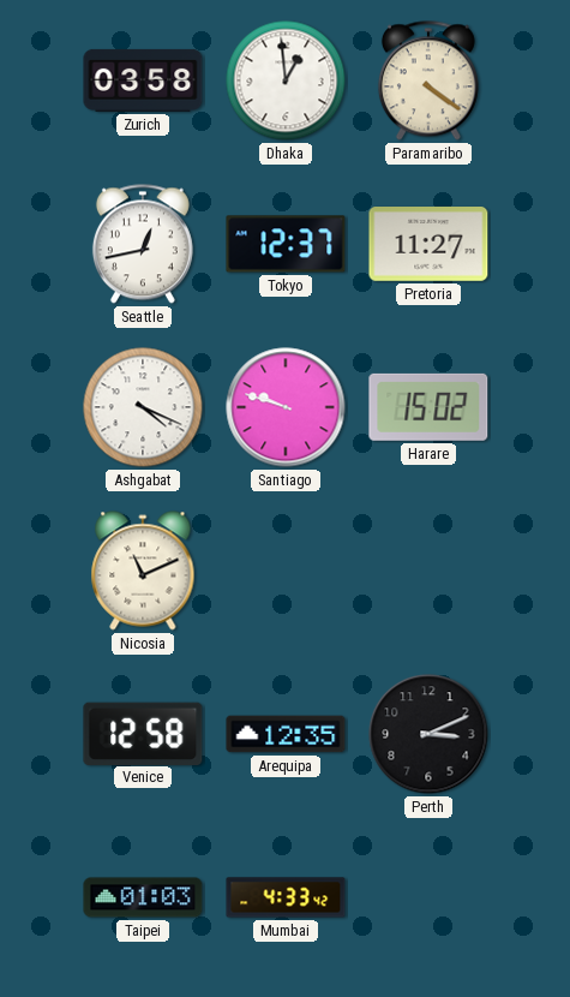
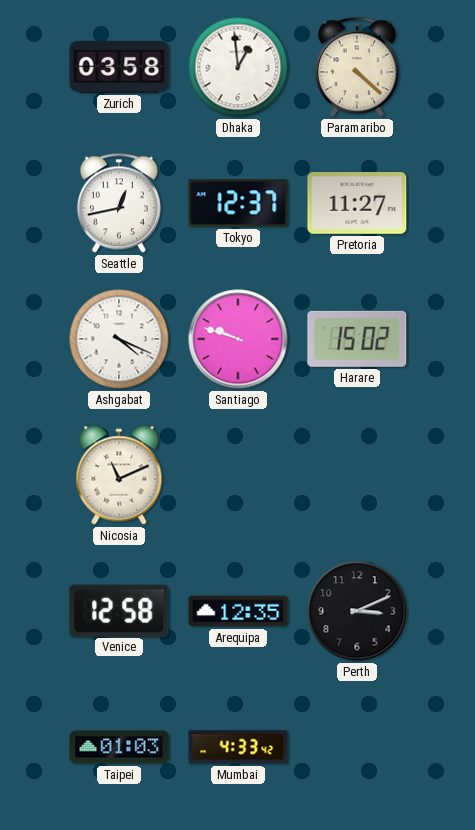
Paramaribo: 4:21 -> 4:22
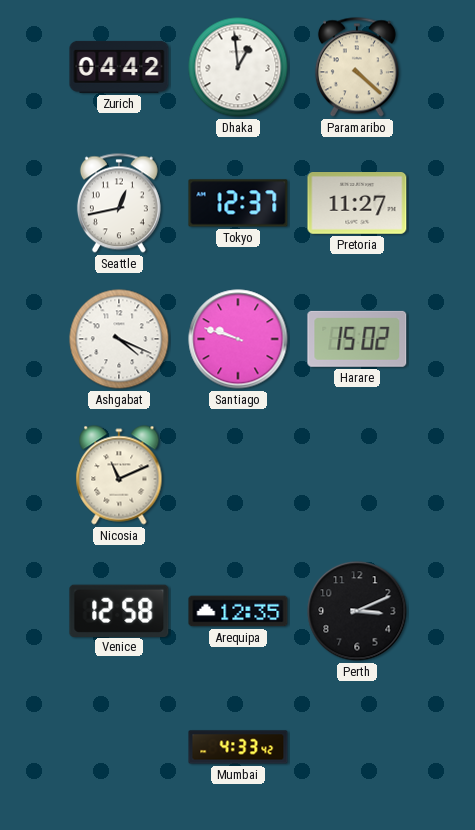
Zurich: 03:58 -> 04:42
Taipei: 01:03 -> none
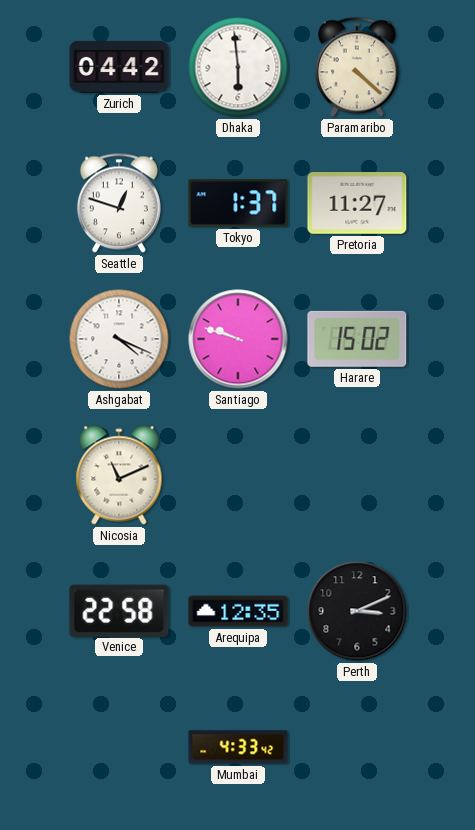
Dhaka: 12:59 -> 5:59
Seattle: 12:43 -> 12:48
Tokyo: 12:37 -> 1:37
Venice: 12:58 -> 22:58
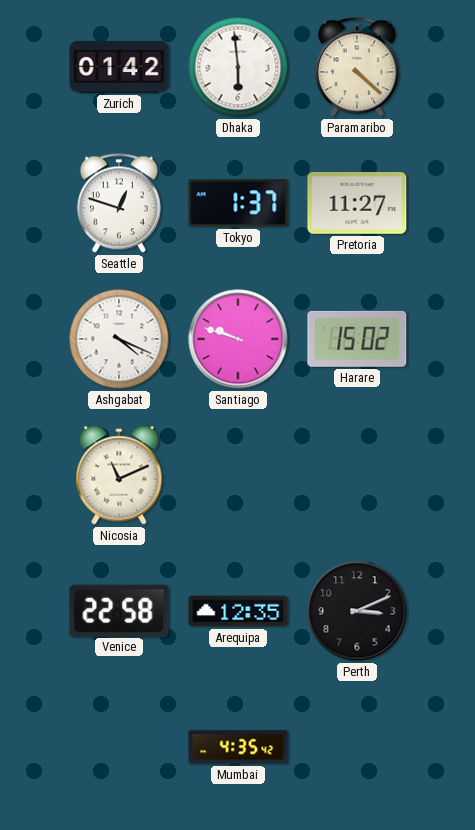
Zurich: 04:42 -> 01:42
Mumbai: 4:33 -> 4:35
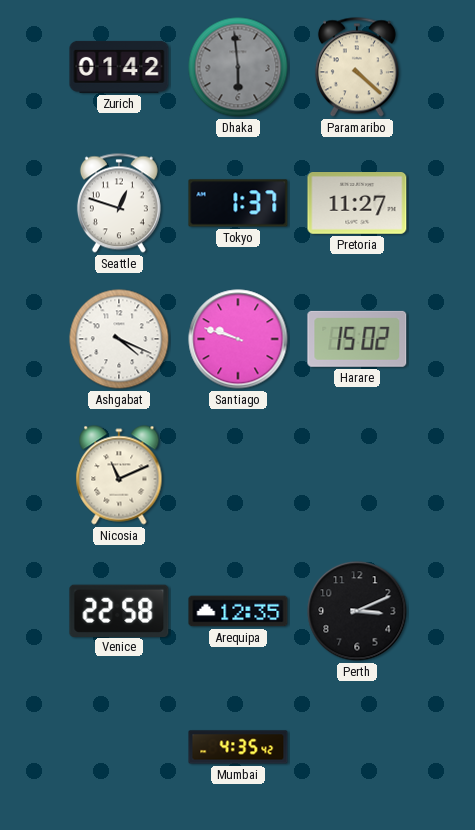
Dhaka dial: white -> grey
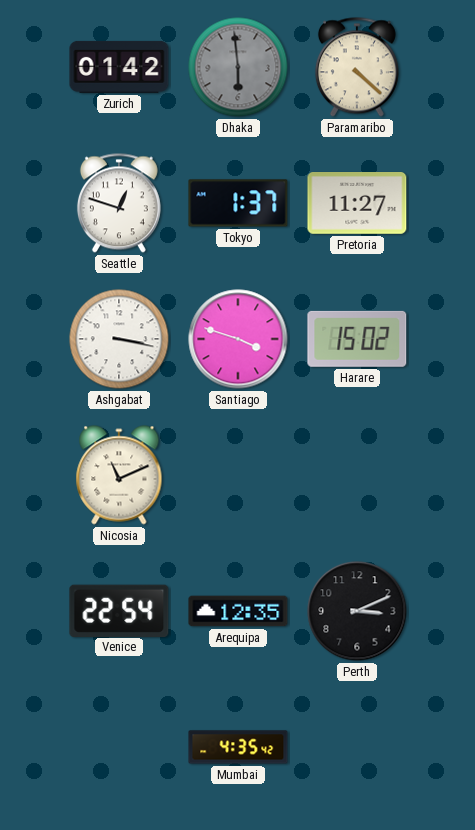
Ashgabat: 4:19 -> 3:17
Santiago: 9:48 -> 3:48
Venice: 22:58 -> 22:54
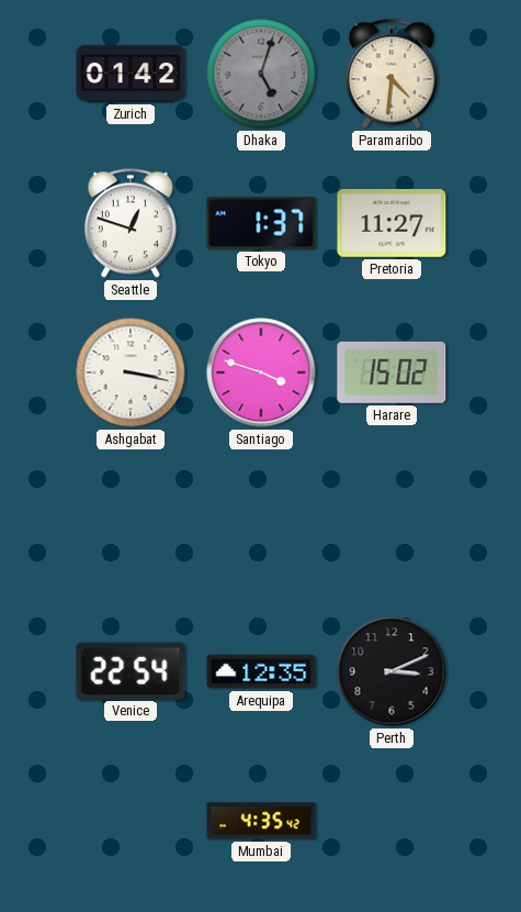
Dhaka: 5:59 -> 5:03
Paramaribo: 4:22 -> 4:31
Nicosia: 11:11 -> none
